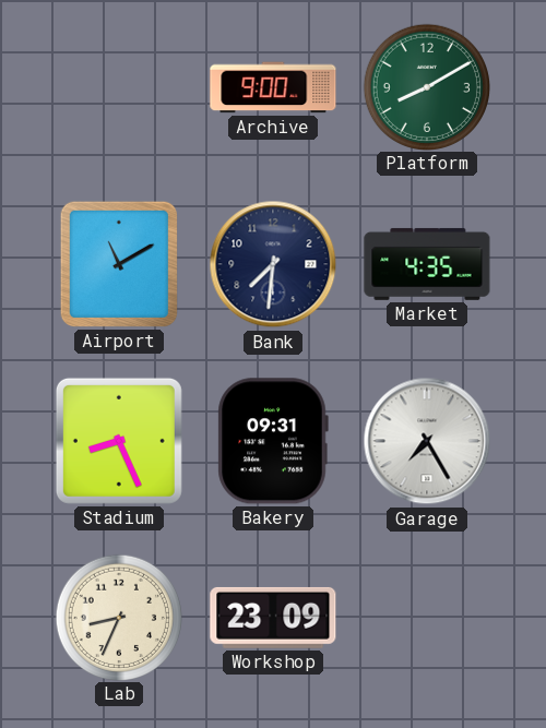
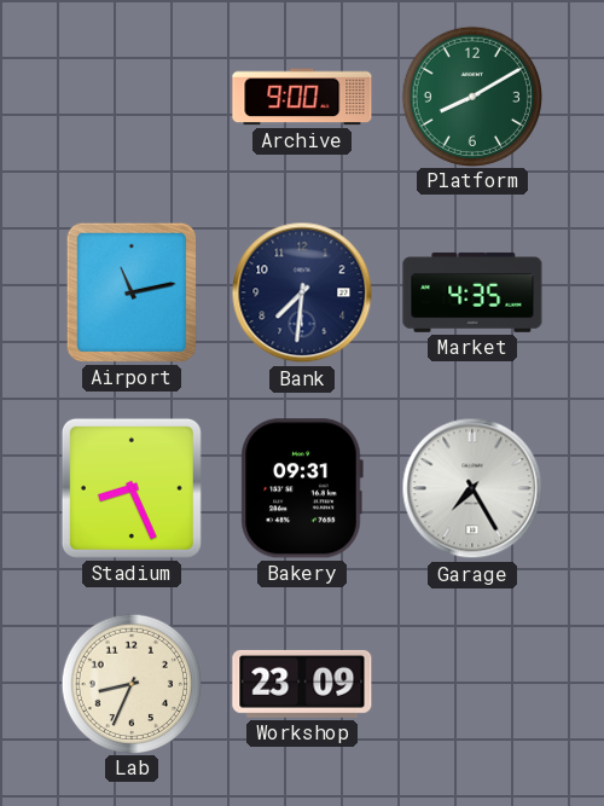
Airport: 11:10 -> 11:13
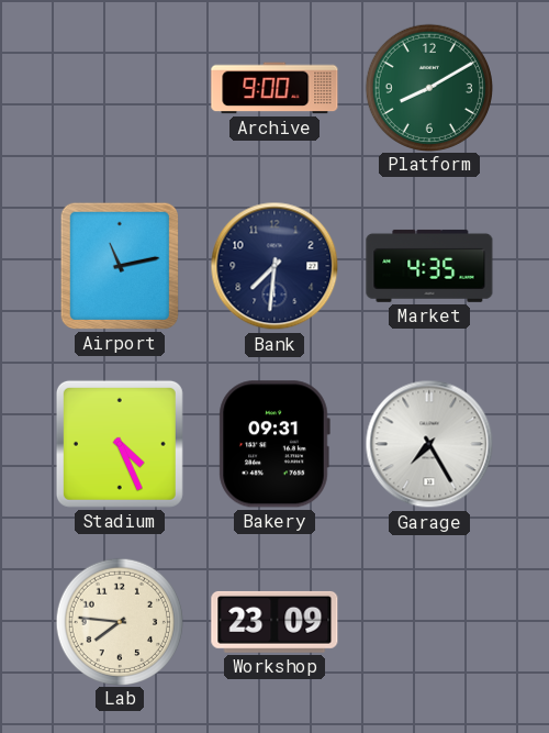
Stadium: 8:26 -> 4:26
Lab: 8:34 -> 7:46
